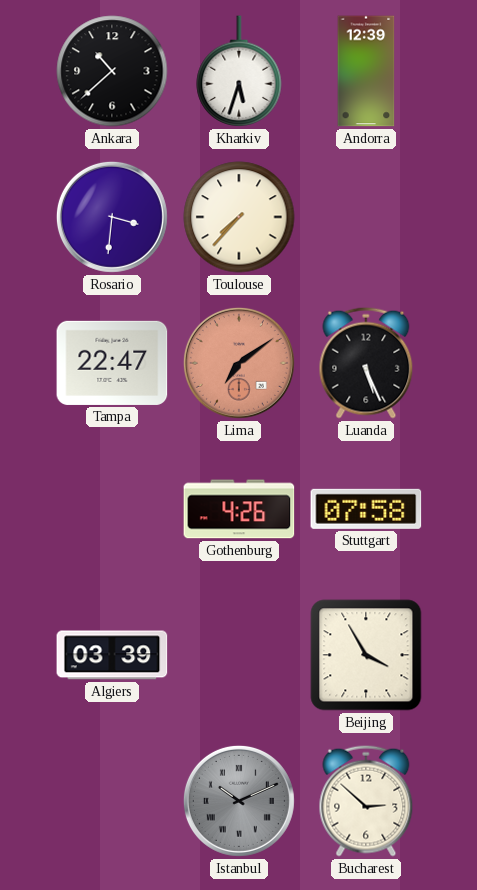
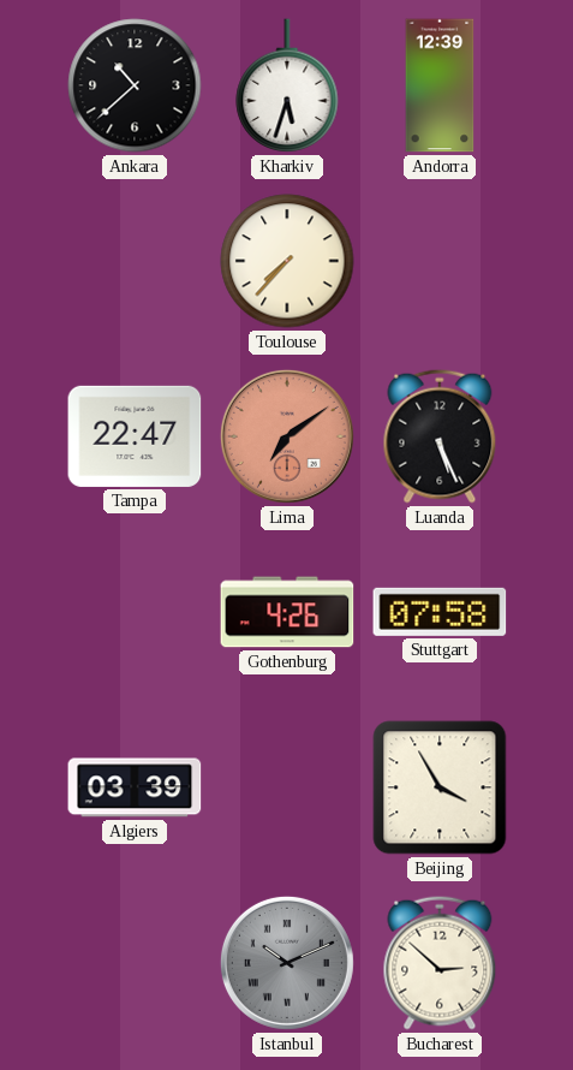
Rosario: 3:31 -> none
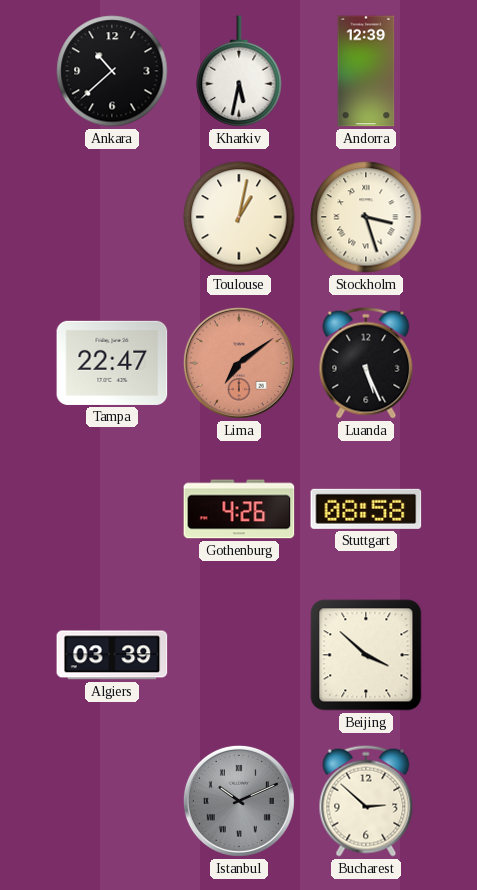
Kharkiv: 5:33 -> 5:32
Toulouse: 7:37 -> 1:02
Stockholm: none -> 3:27
Stuttgart: 07:58 -> 08:58
Beijing: 3:55 -> 3:52
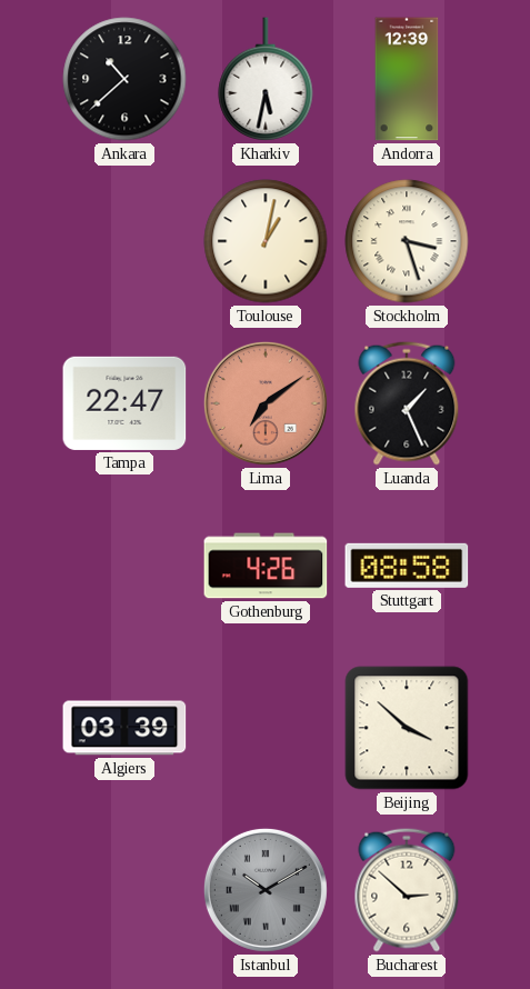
Luanda: 5:26 -> 1:26
Istanbul: 10:11 -> 10:10
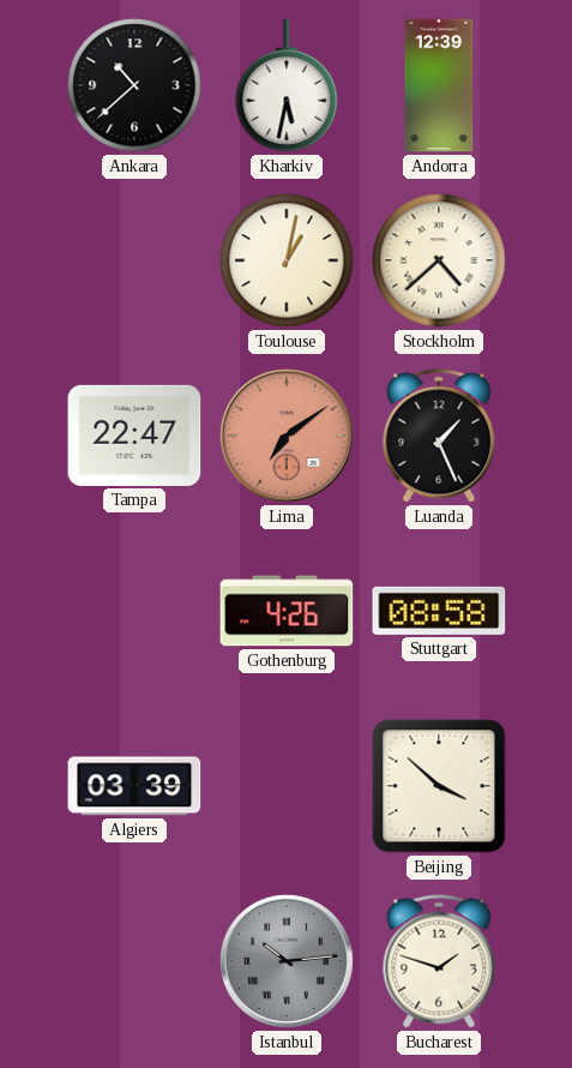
Stockholm: 3:27 -> 4:38
Istanbul: 10:10 -> 10:14
Bucharest: 2:52 -> 1:48
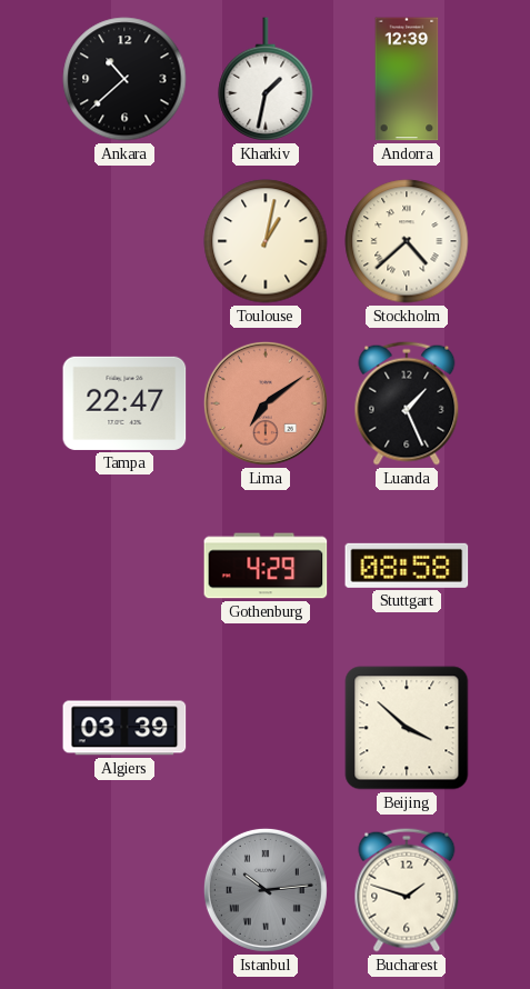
Kharkiv: 5:32 -> 1:32
Gothenburg: 4:26 -> 4:29
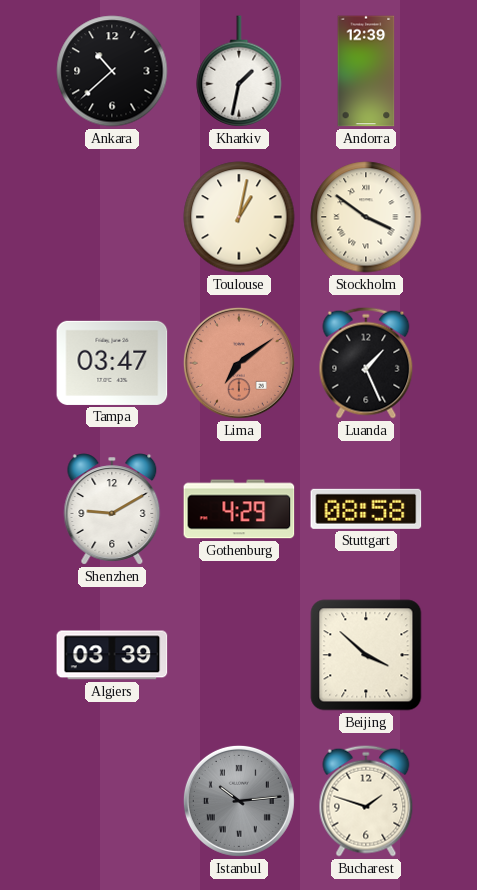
Stockholm: 4:38 -> 3:51
Tampa: 22:47 -> 03:47
Shenzhen: none -> 9:10
